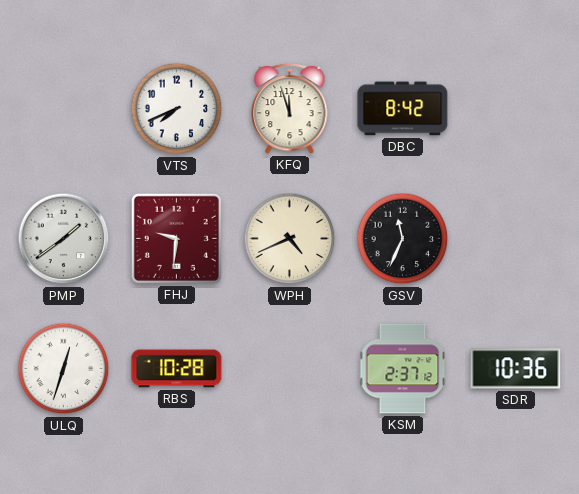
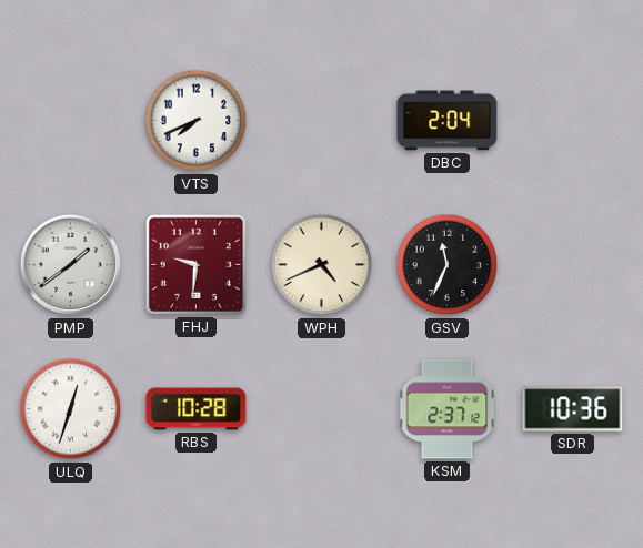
KFQ: 11:57 -> none
DBC: 8:42 -> 2:04
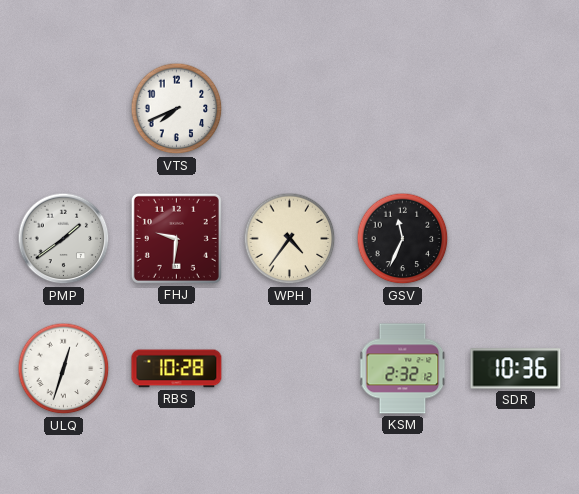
DBC: 2:04 -> none
WPH: 4:41 -> 4:36
KSM: 2:37 -> 2:32
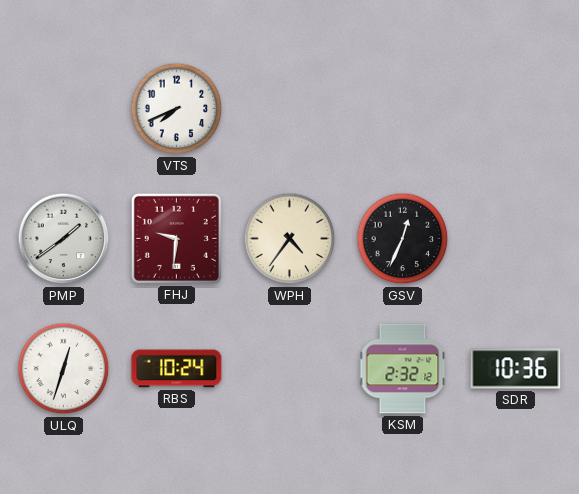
GSV: 11:34 -> 12:34
RBS: 10:28 -> 10:24
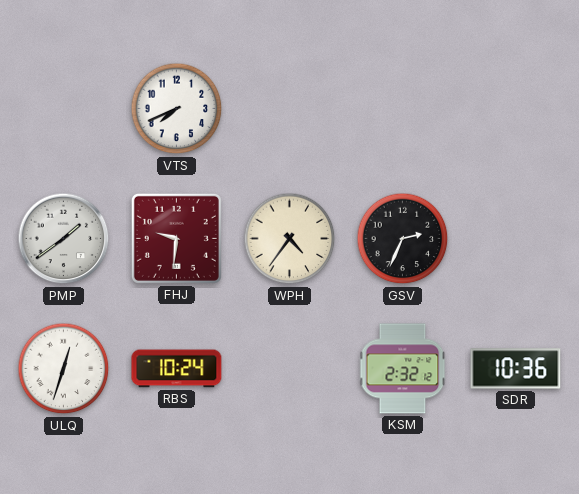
GSV: 12:34 -> 2:34
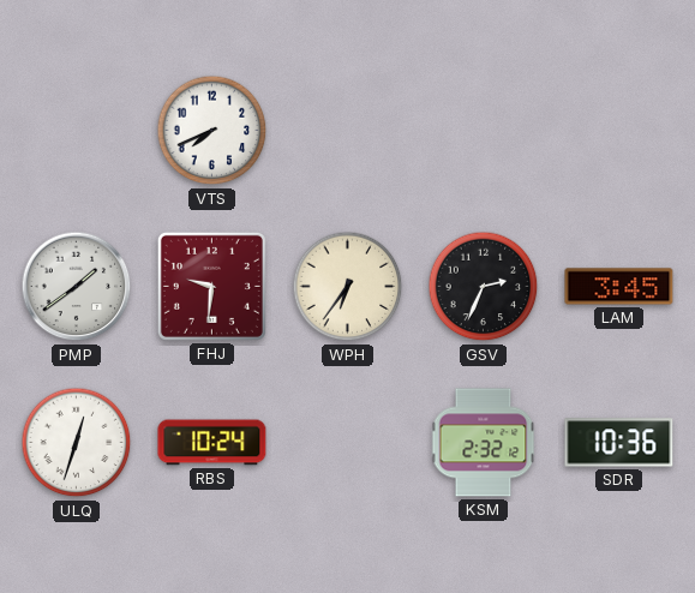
WPH: 4:36 -> 6:36
LAM: none -> 3:45
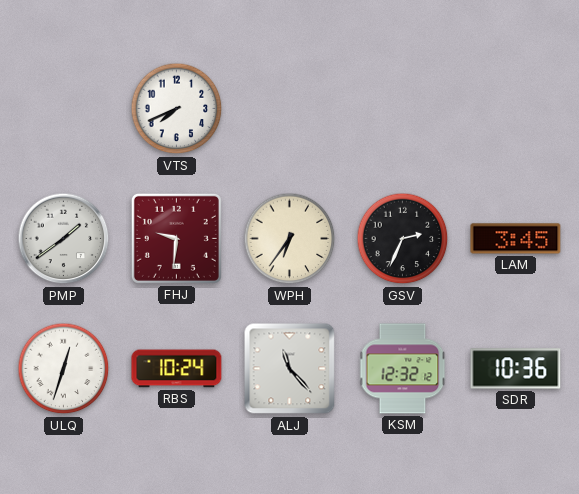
ALJ: none -> 11:23
KSM: 2:32 -> 12:32
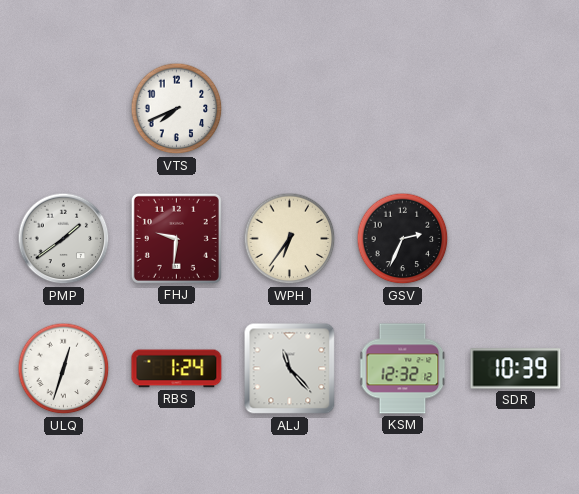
LAM: 3:45 -> none
RBS: 10:24 -> 1:24
SDR: 10:36 -> 10:39
